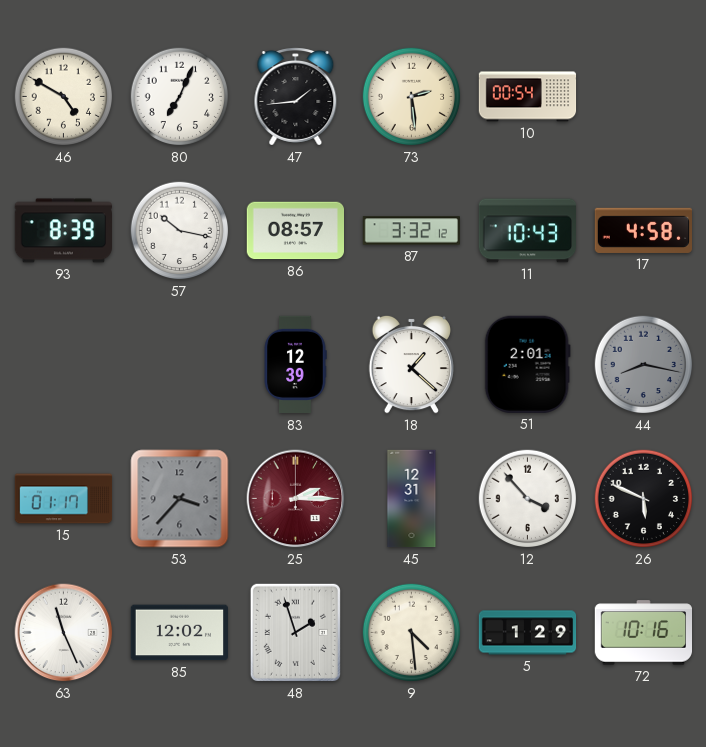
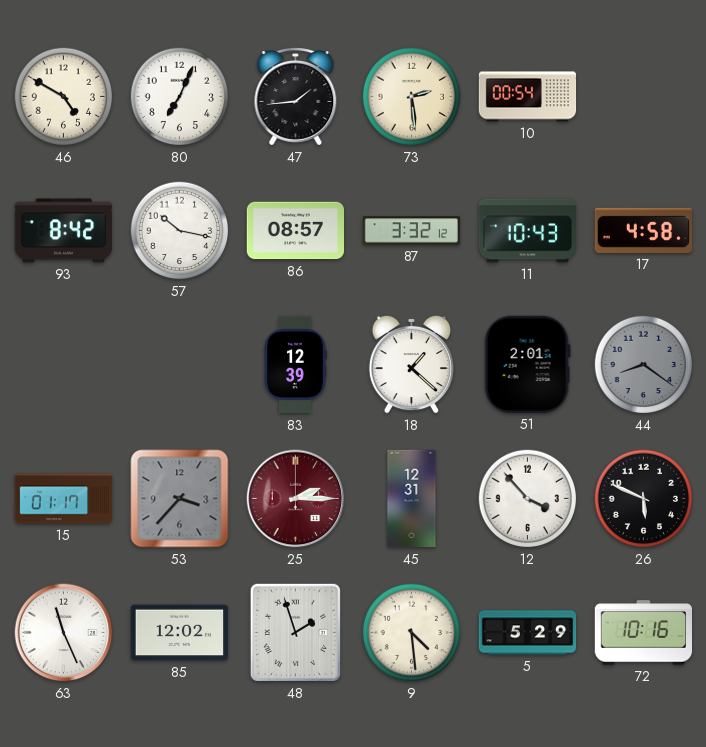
93: 8:39 -> 8:42
44: 8:17 -> 8:21
5: 1:29 -> 5:29
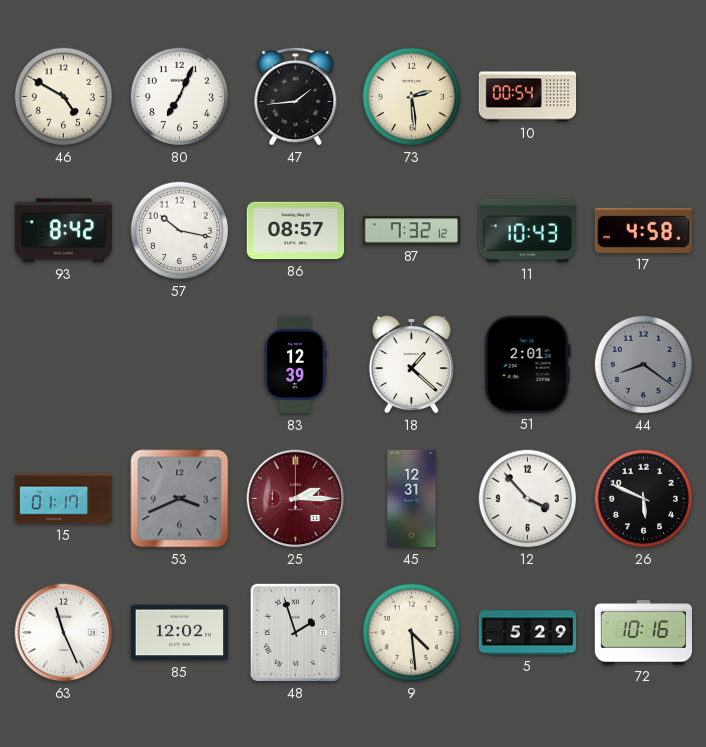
87: 3:32 -> 7:32
53: 3:37 -> 3:41
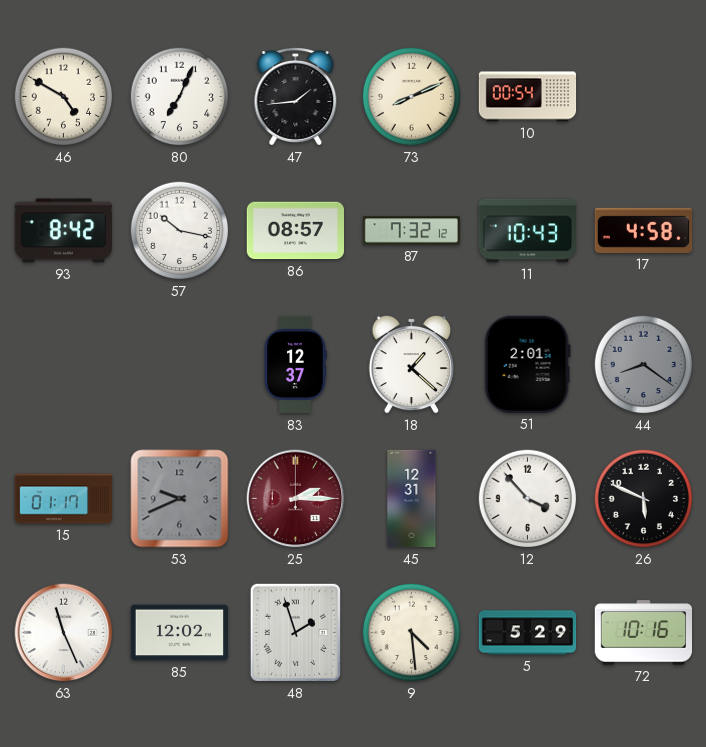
73: 2:29 -> 8:11
83: 12:39 -> 12:37
53: 3:41 -> 9:41
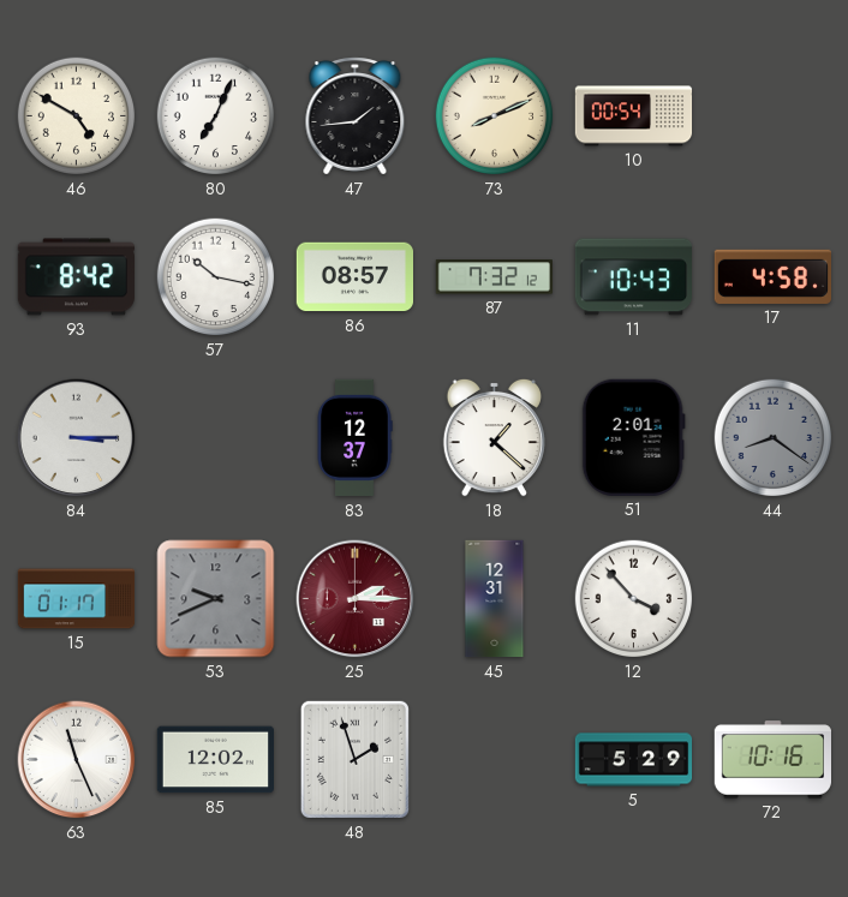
84: none -> 3:15
26: 5:49 -> none
9: 4:29 -> none
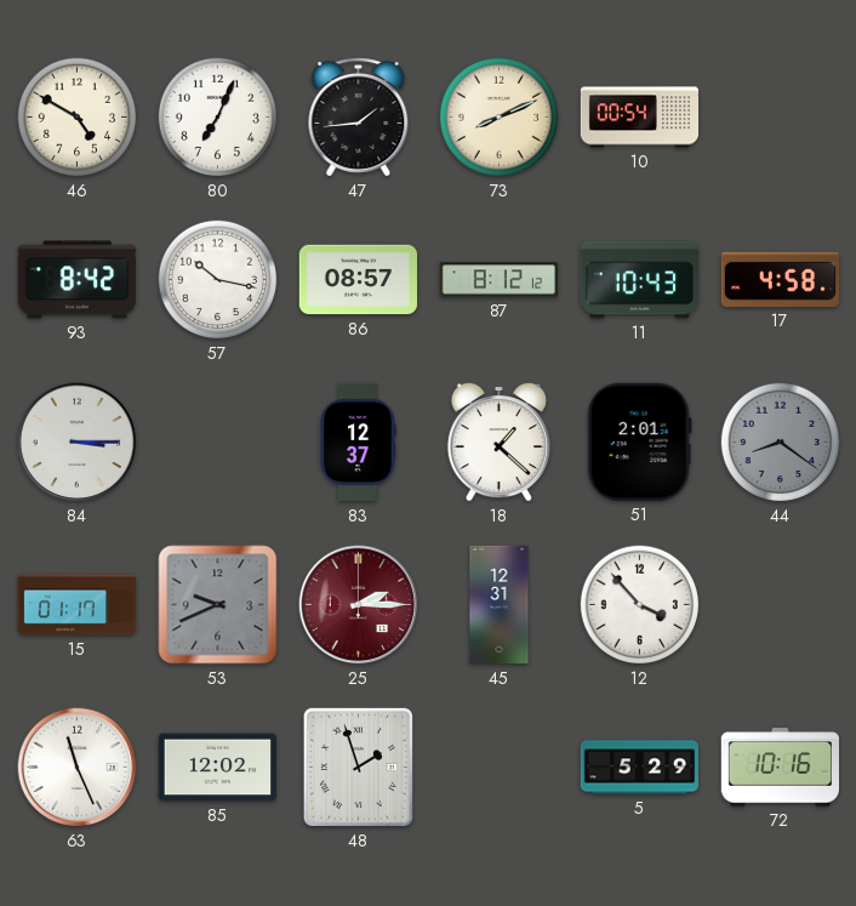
87: 7:32 -> 8:12
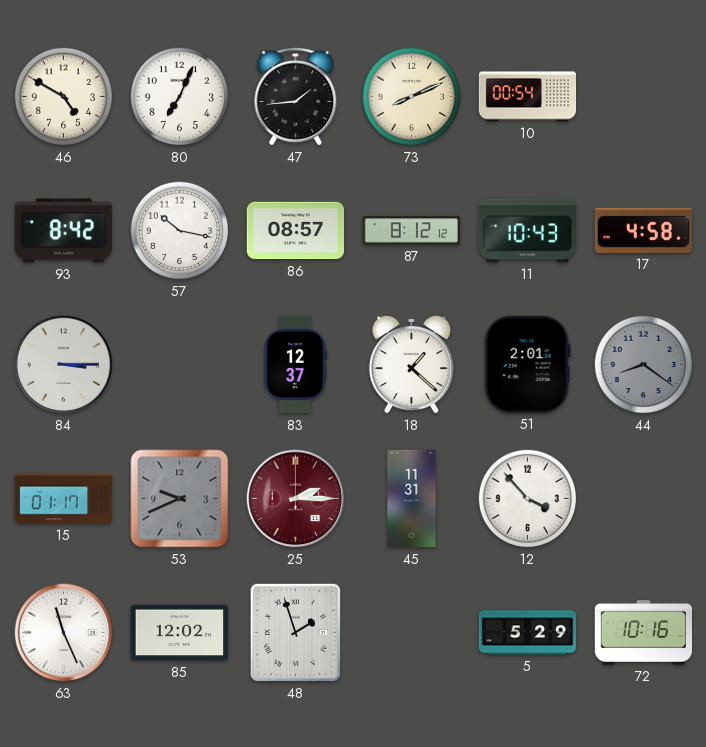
45: 12:31 -> 11:31
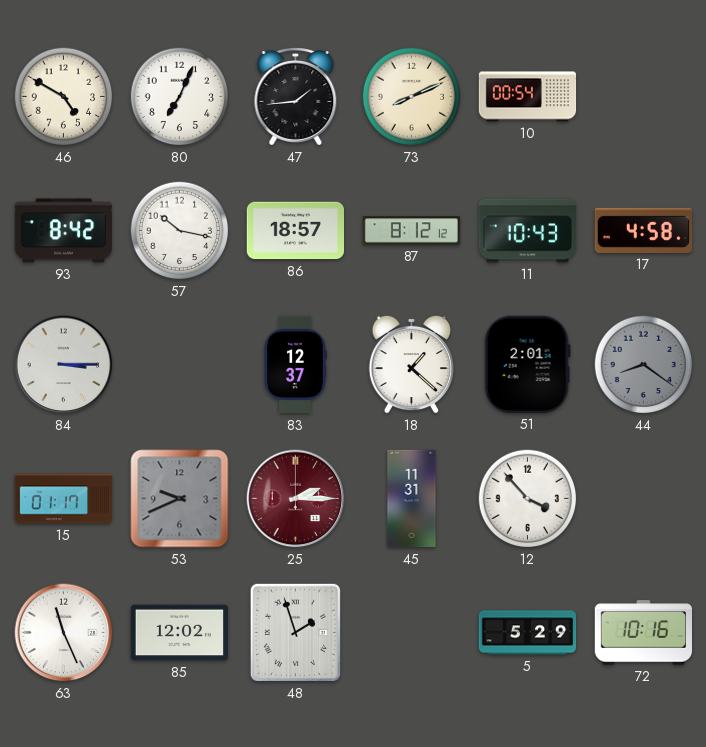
86: 08:57 -> 18:57
